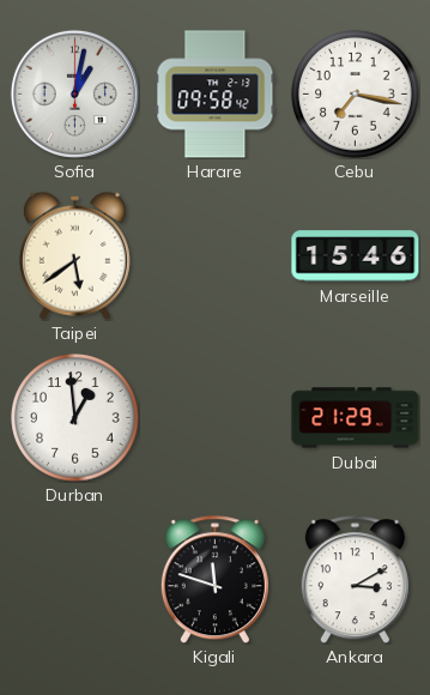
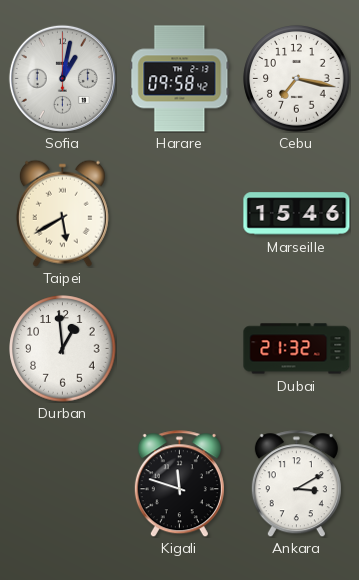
Taipei: 5:39 -> 5:40
Dubai: 21:29 -> 21:32
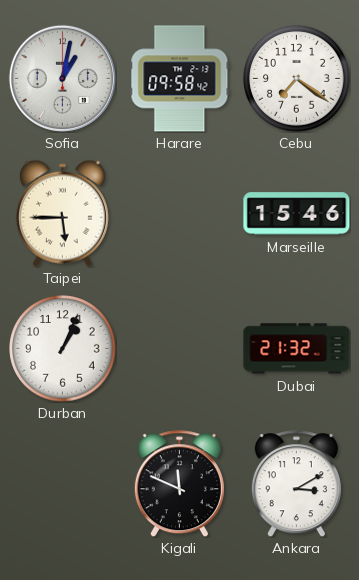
Cebu: 7:17 -> 7:21
Taipei: 5:40 -> 5:45
Durban: 12:59 -> 1:04
Kigali: 11:48 -> 11:49
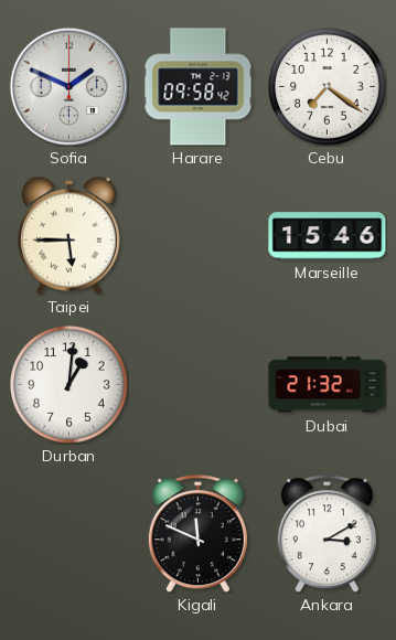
Sofia: 1:02 -> 1:49
Durban: 1:04 -> 1:01
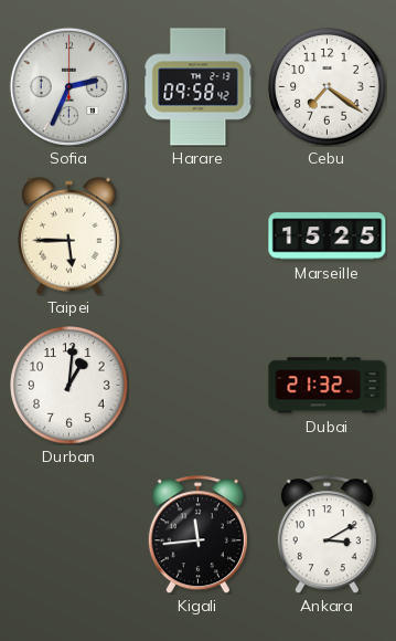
Sofia: 1:49 -> 2:34
Marseille: 15:46 -> 15:25
Kigali: 11:49 -> 11:44
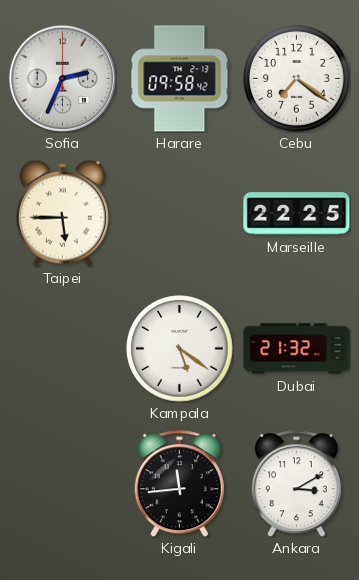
Marseille: 15:25 -> 22:25
Durban: 1:01 -> none
Kampala: none -> 5:21
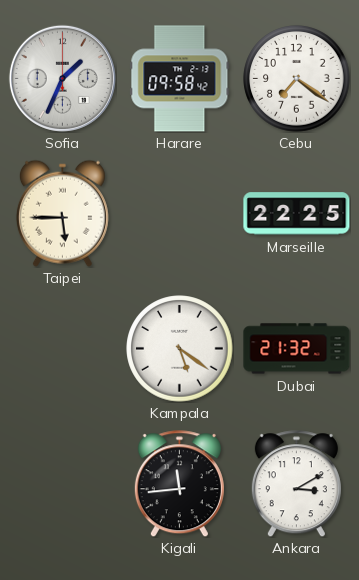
Sofia: 2:34 -> 1:34
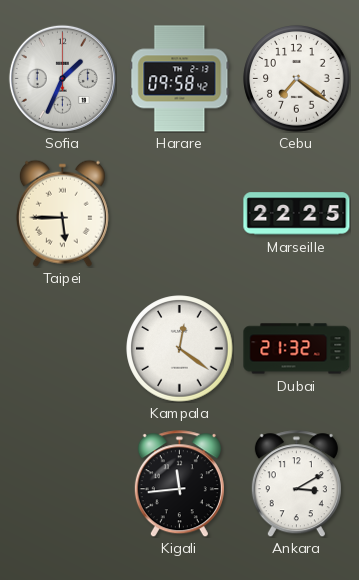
Kampala: 5:21 -> 12:21
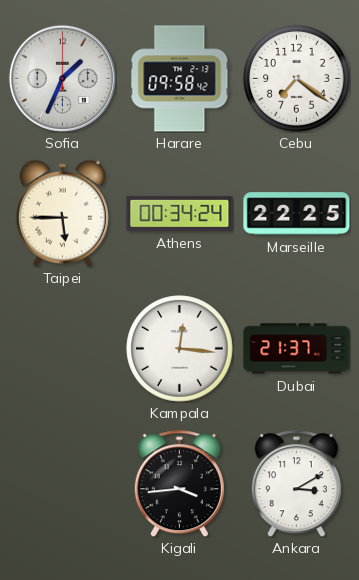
Athens: none -> 00:34
Kampala: 12:21 -> 12:16
Dubai: 21:32 -> 21:37
Kigali: 11:44 -> 3:44
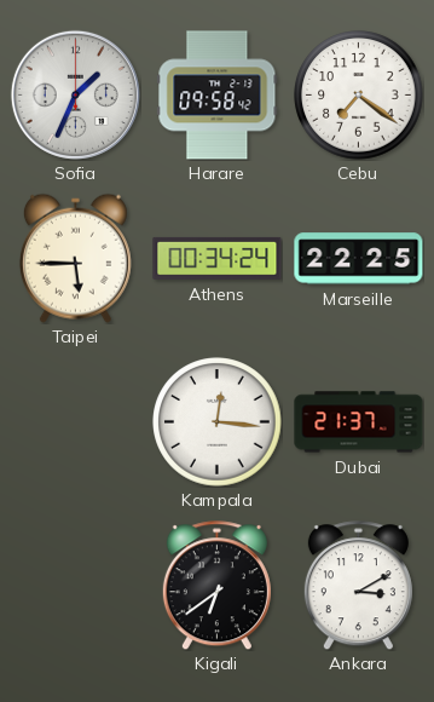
Kigali: 3:44 -> 6:39
